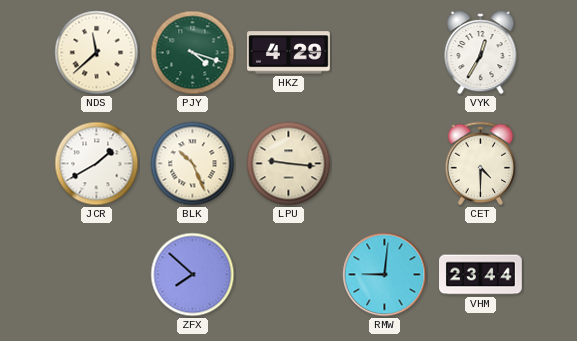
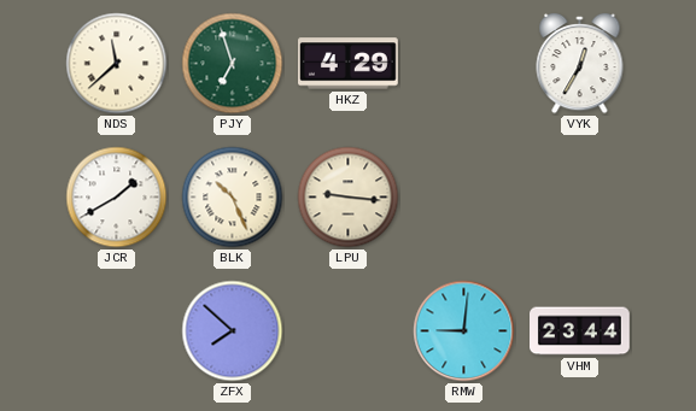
PJY: 4:18 -> 6:57
CET: 4:30 -> none
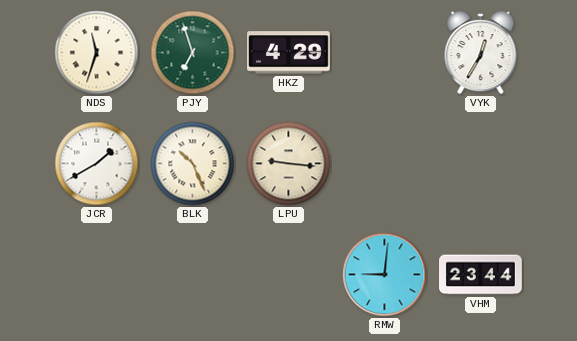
NDS: 11:38 -> 11:33
ZFX: 7:52 -> none
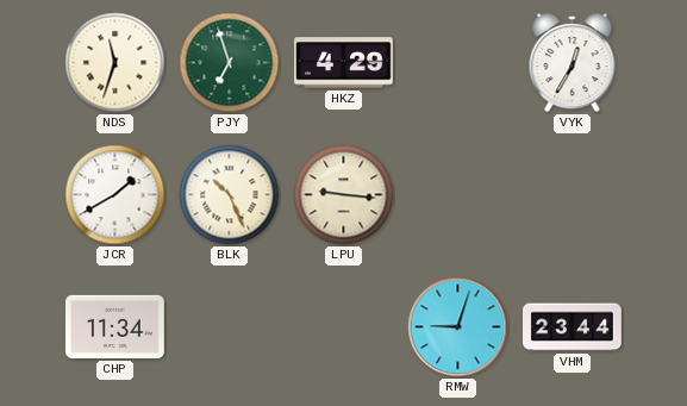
CHP: none -> 11:34
RMW: 9:01 -> 9:03
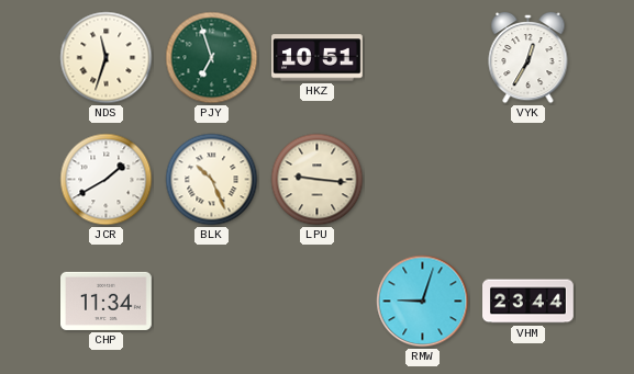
HKZ: 4:29 -> 10:51
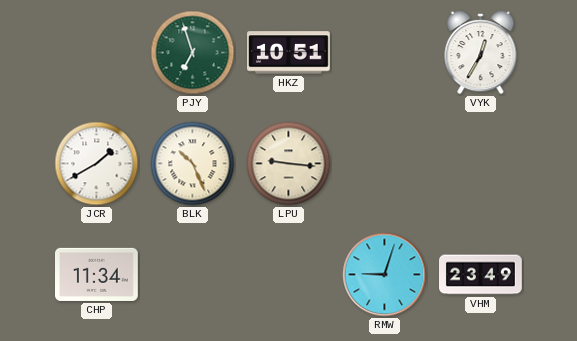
NDS: 11:33 -> none
VHM: 23:44 -> 23:49
